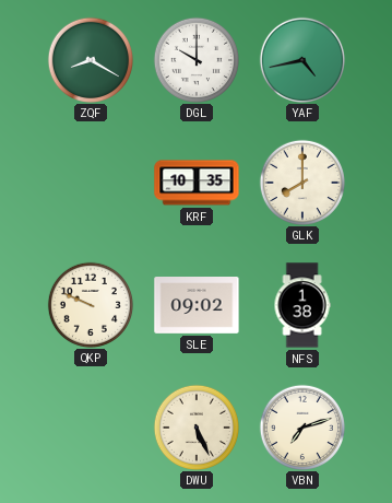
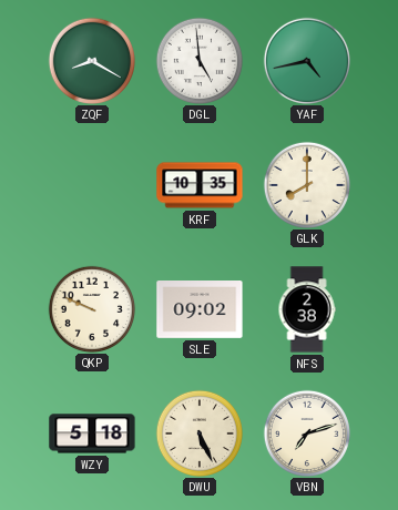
DGL: 10:00 -> 4:59
NFS: 1:38 -> 2:38
WZY: none -> 5:18
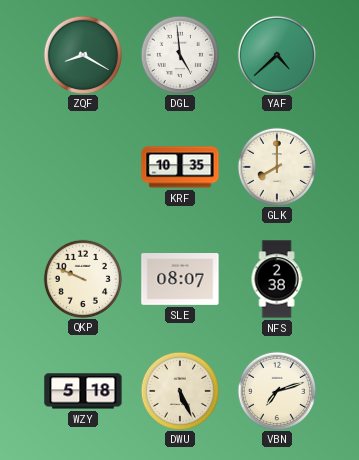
YAF: 4:43 -> 4:38
SLE: 09:02 -> 08:07
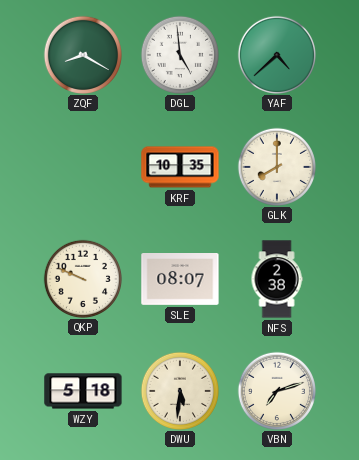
DWU: 5:26 -> 5:31
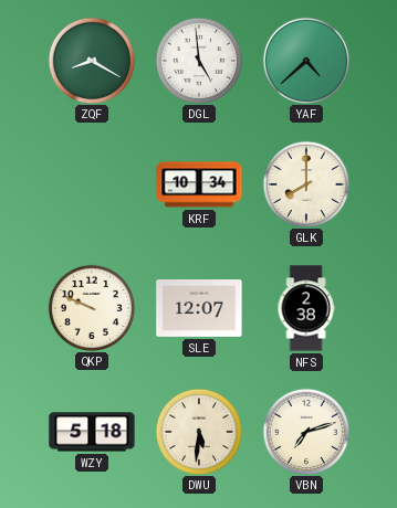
KRF: 10:35 -> 10:34
SLE: 08:07 -> 12:07
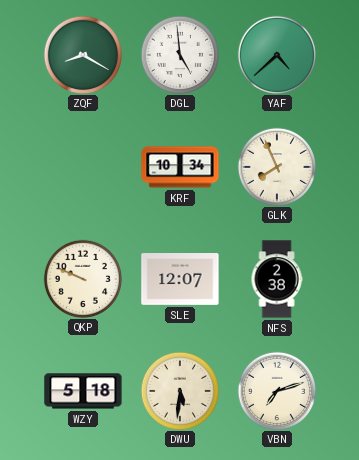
GLK: 8:00 -> 7:56
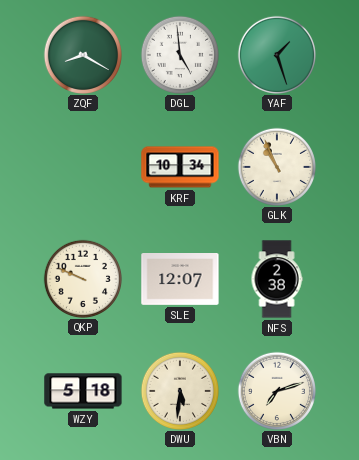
YAF: 4:38 -> 1:27
GLK: 7:56 -> 10:56
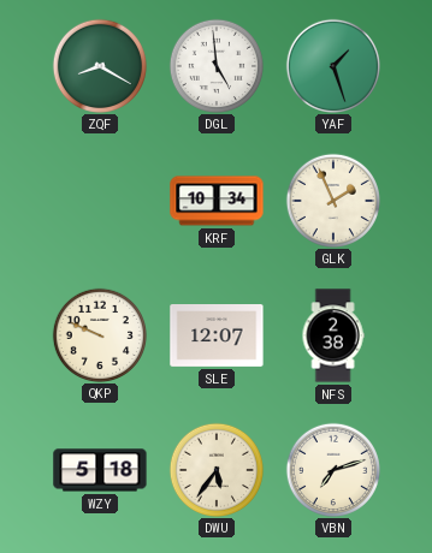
GLK: 10:56 -> 1:56
DWU: 5:31 -> 5:36
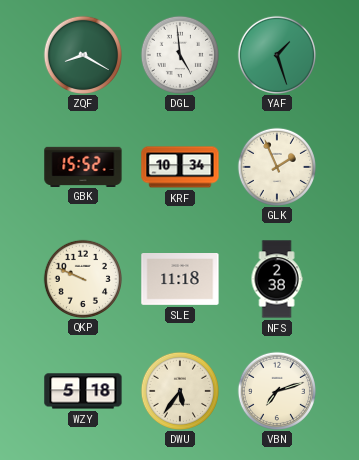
GBK: none -> 15:52
SLE: 12:07 -> 11:18
